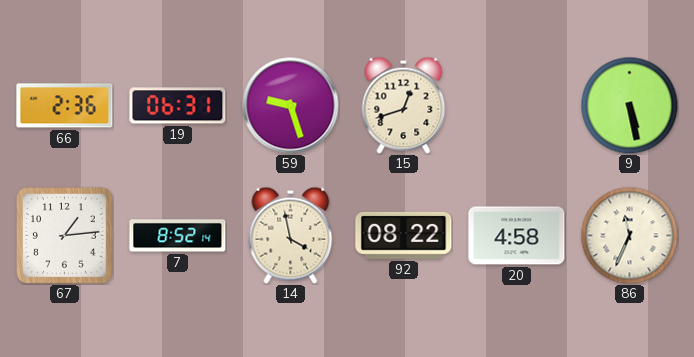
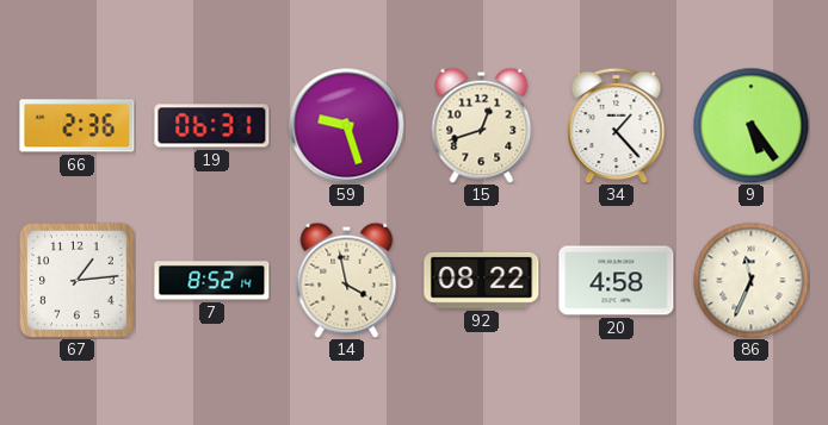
34: none -> 1:23
9: 5:28 -> 5:24
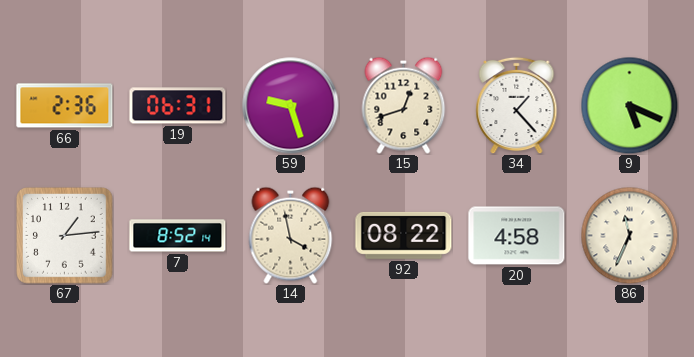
9: 5:24 -> 5:19
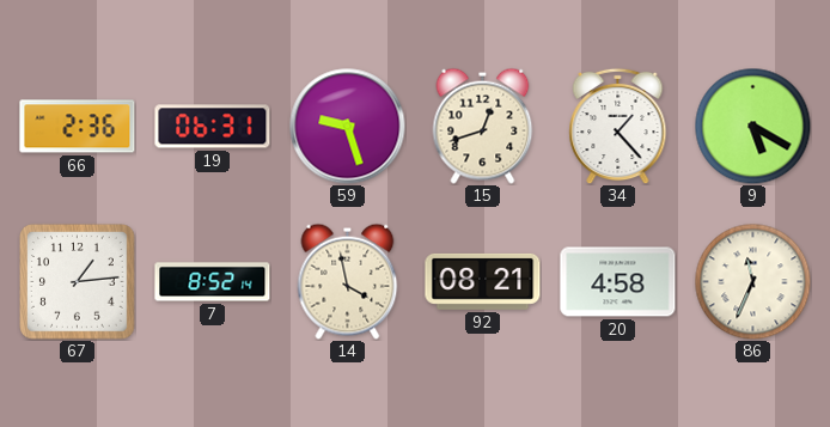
9: 5:19 -> 5:20
92: 08:22 -> 08:21
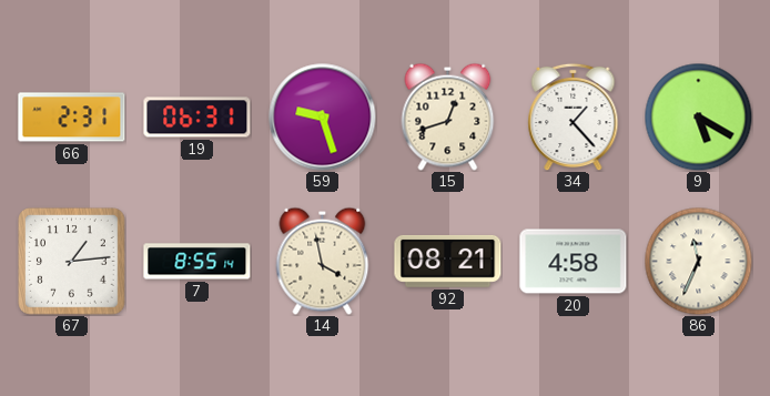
66: 2:36 -> 2:31
7: 8:52 -> 8:55
